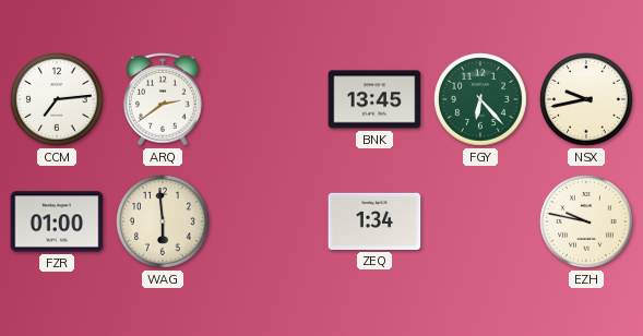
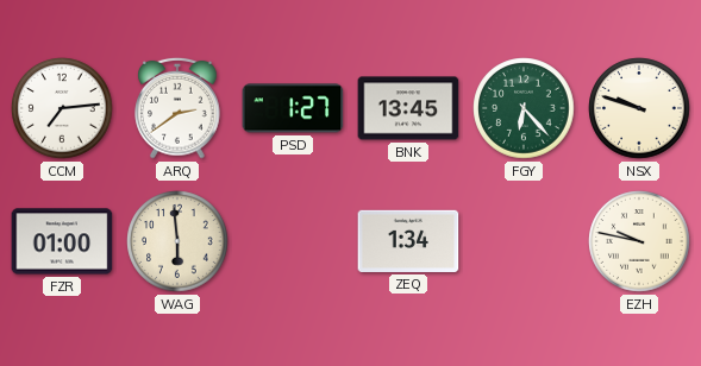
PSD: none -> 1:27
NSX: 9:43 -> 9:48
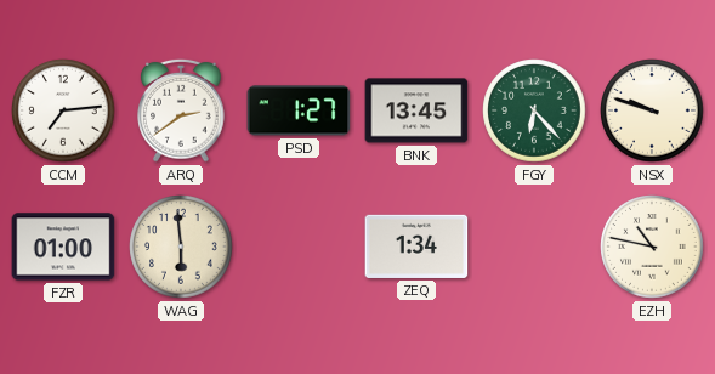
EZH: 9:47 -> 10:47
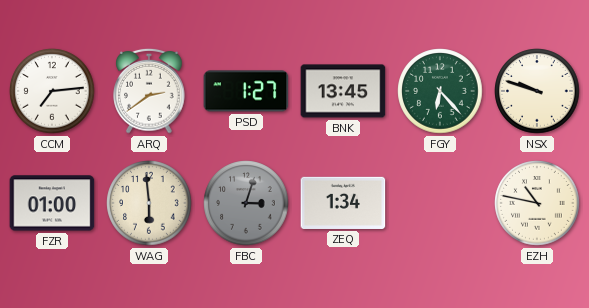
FBC: none -> 3:03
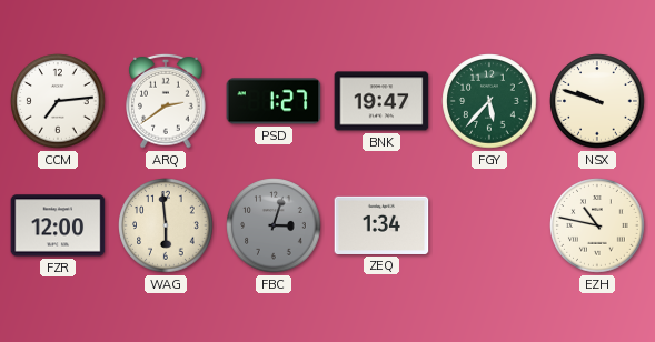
BNK: 13:45 -> 19:47
FGY: 6:23 -> 5:37
FZR: 01:00 -> 12:00
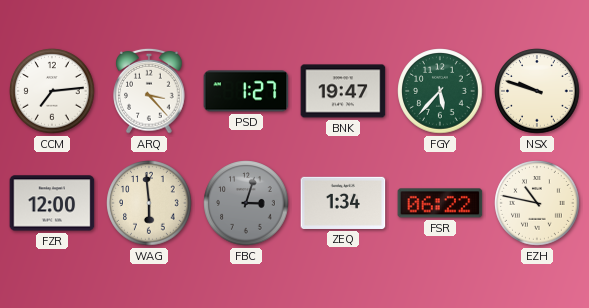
ARQ: 2:39 -> 3:23
FSR: none -> 06:22
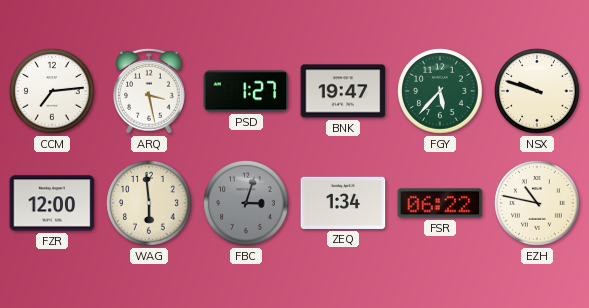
ARQ: 3:23 -> 3:28
